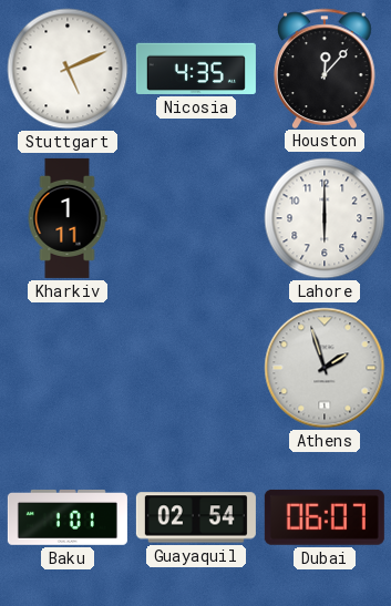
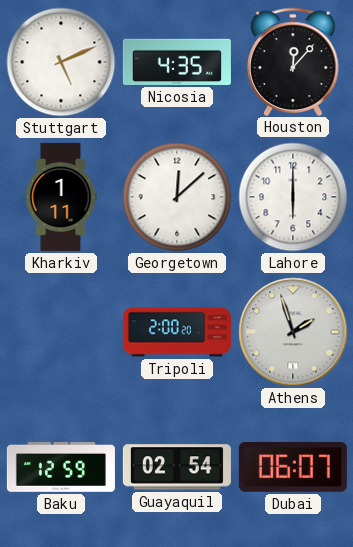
Georgetown: none -> 12:08
Tripoli: none -> 2:00
Baku: 1:01 -> 12:59
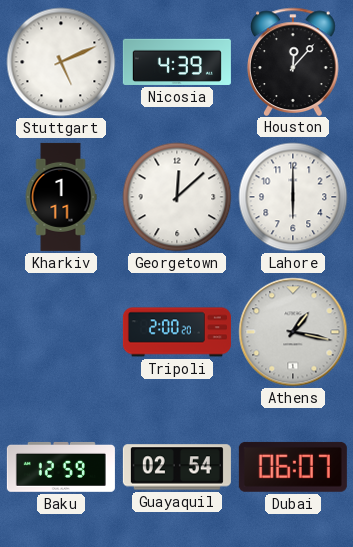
Nicosia: 4:35 -> 4:39
Athens: 1:57 -> 1:17
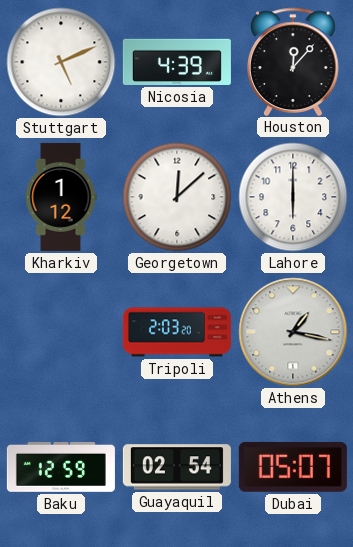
Kharkiv: 1:11 -> 1:12
Tripoli: 2:00 -> 2:03
Dubai: 06:07 -> 05:07
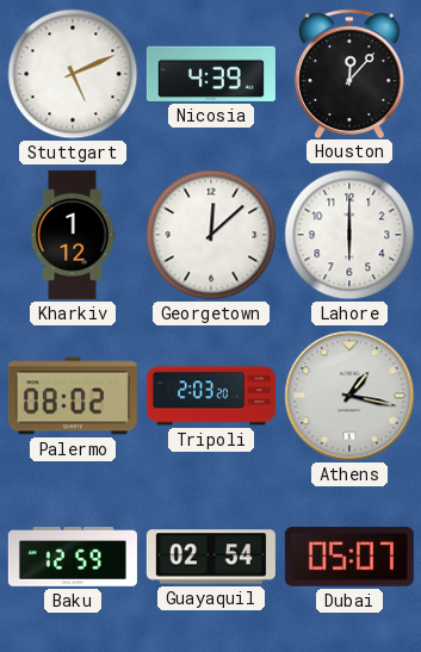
Palermo: none -> 08:02
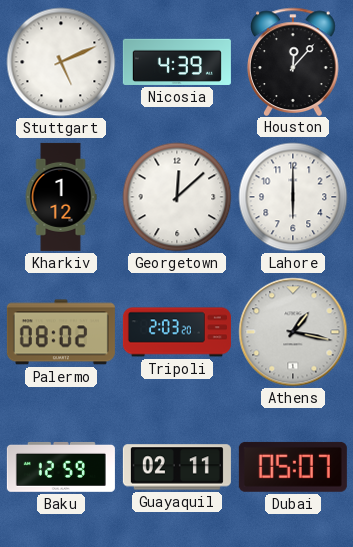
Guayaquil: 02:54 -> 02:11
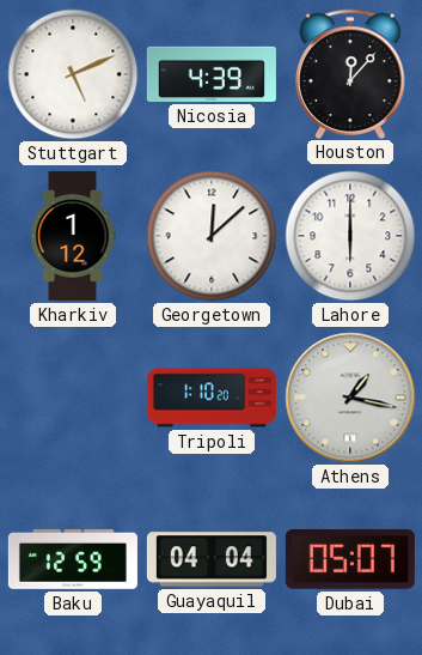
Palermo: 08:02 -> none
Tripoli: 2:03 -> 1:10
Guayaquil: 02:11 -> 04:04
